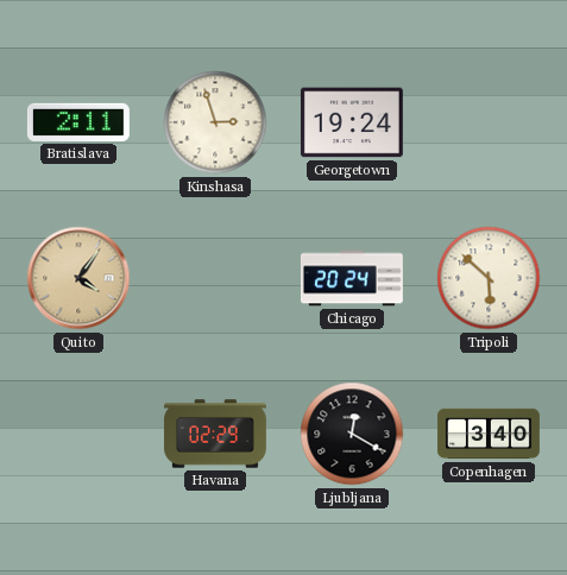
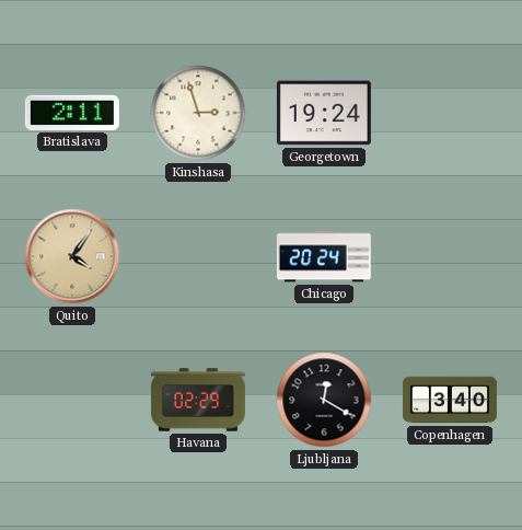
Tripoli: 5:52 -> none
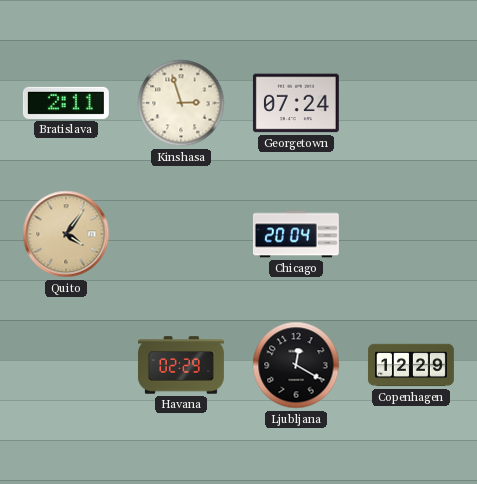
Georgetown: 19:24 -> 07:24
Chicago: 20:24 -> 20:04
Copenhagen: 3:40 -> 12:29
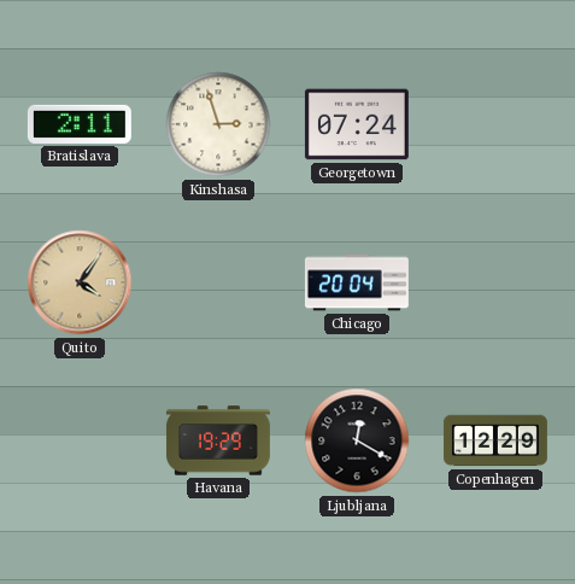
Havana: 02:29 -> 19:29
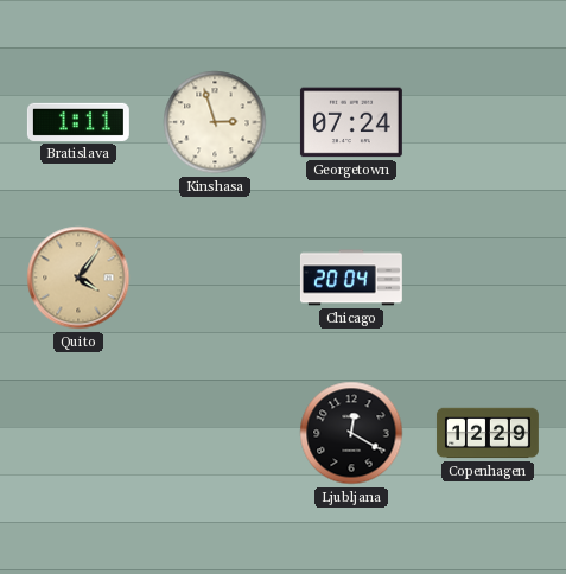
Bratislava: 2:11 -> 1:11
Havana: 19:29 -> none
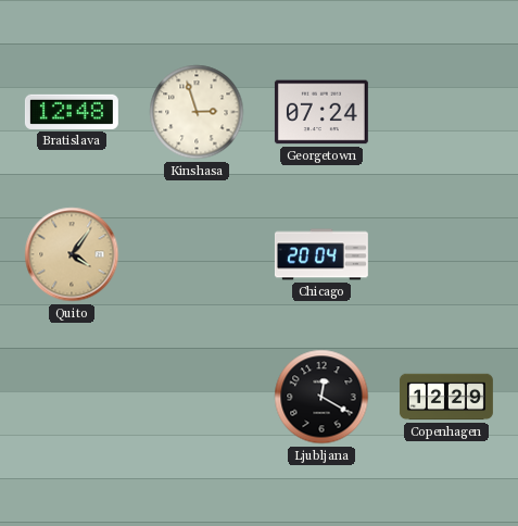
Bratislava: 1:11 -> 12:48
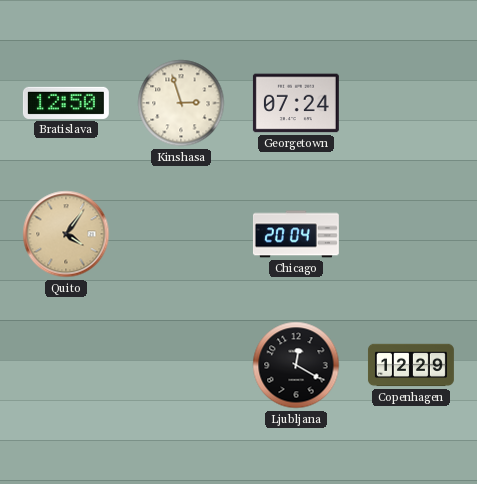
Bratislava: 12:48 -> 12:50
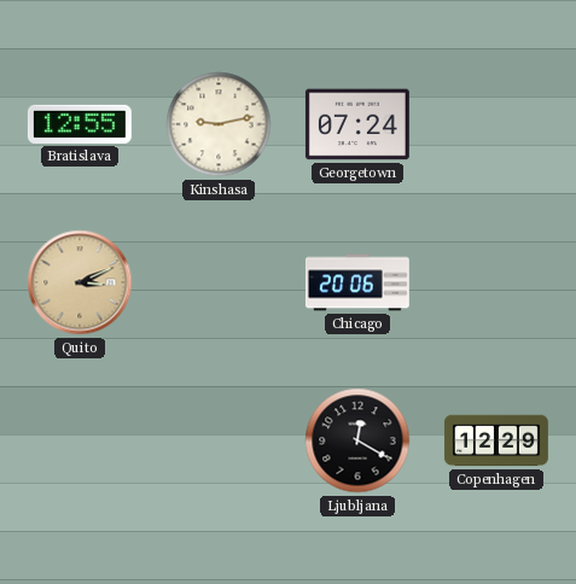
Bratislava: 12:50 -> 12:55
Kinshasa: 2:57 -> 9:13
Quito: 4:06 -> 3:11
Chicago: 20:04 -> 20:06
